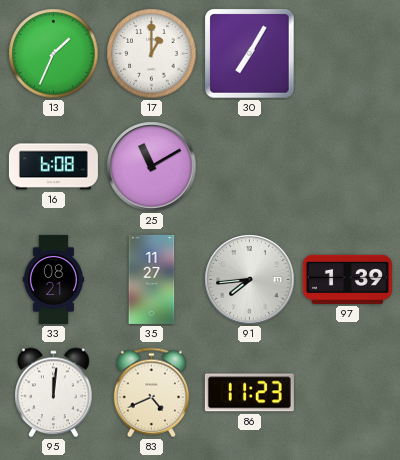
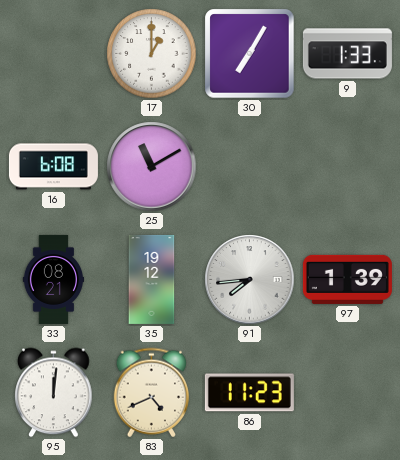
13: 1:34 -> none
9: none -> 1:33
35: 11:27 -> 19:12
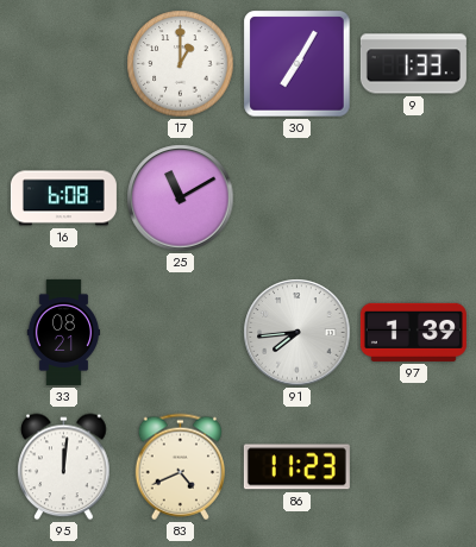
35: 19:12 -> none
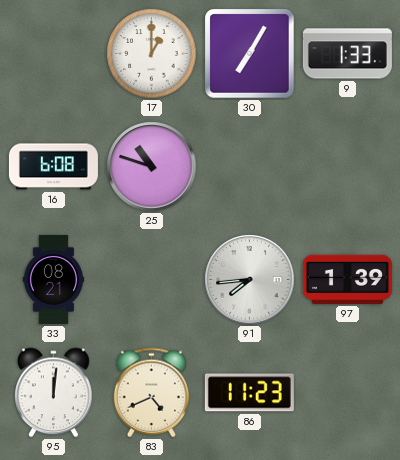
25: 11:10 -> 10:48
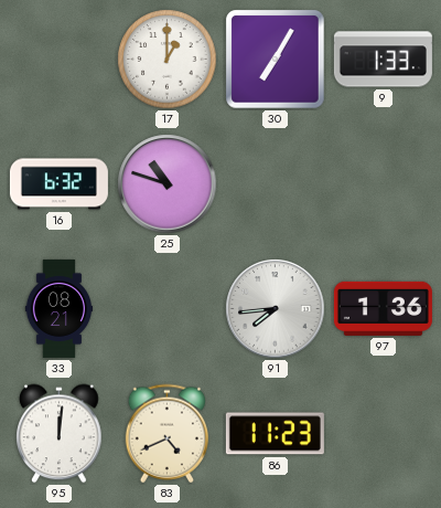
16: 6:08 -> 6:32
97: 1:39 -> 1:36
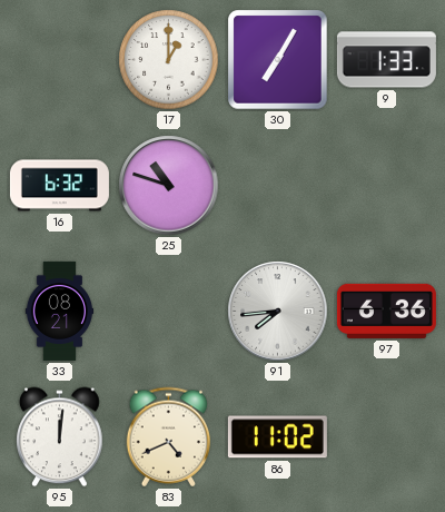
97: 1:36 -> 6:36
86: 11:23 -> 11:02
